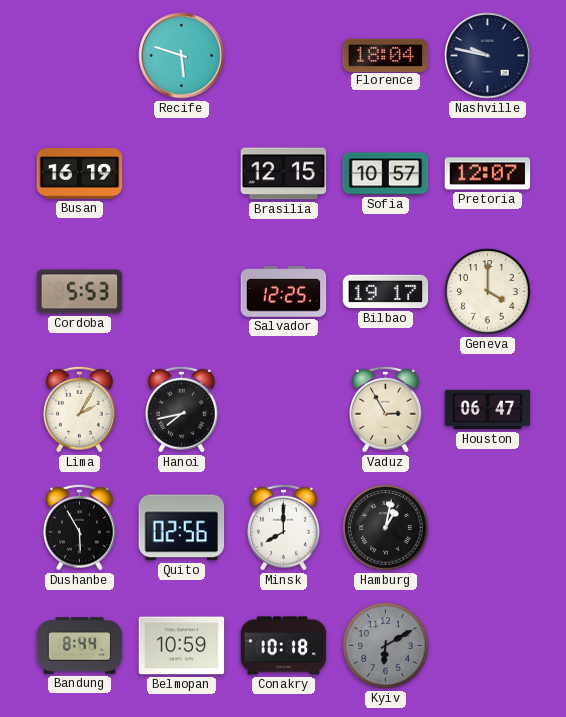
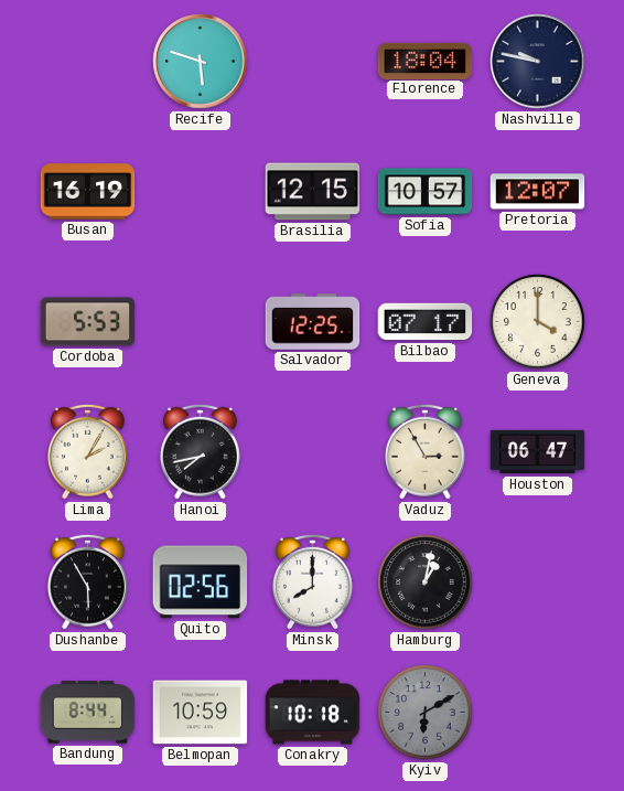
Bilbao: 19:17 -> 07:17
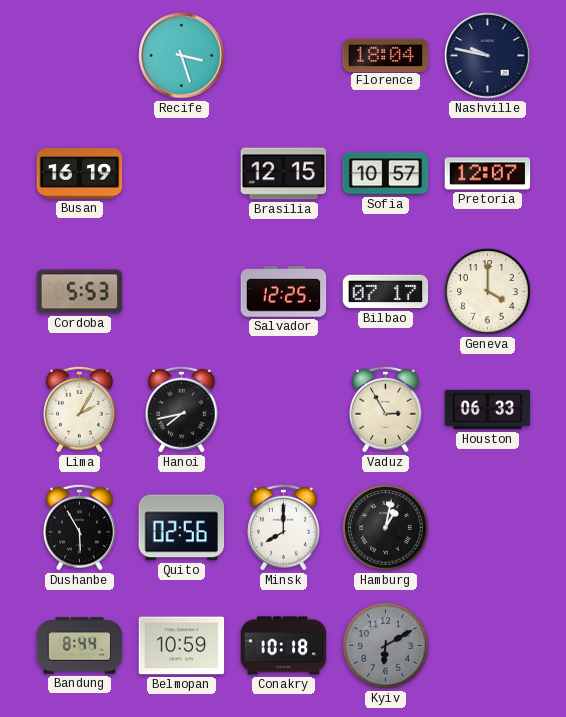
Recife: 5:48 -> 3:27
Houston: 06:47 -> 06:33
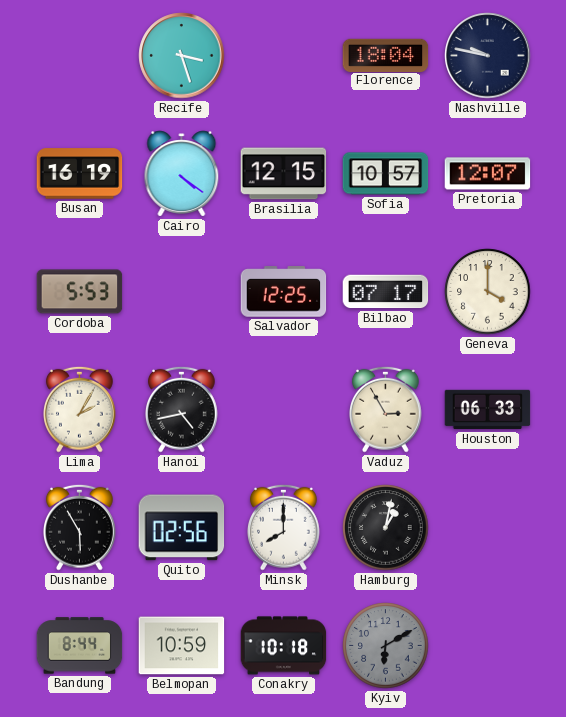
Cairo: none -> 4:21
Hanoi: 7:43 -> 4:43
